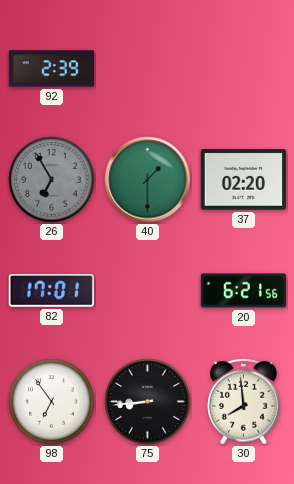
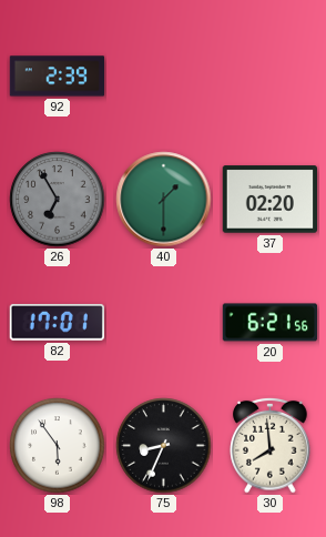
98: 6:54 -> 5:54
75: 8:44 -> 8:34
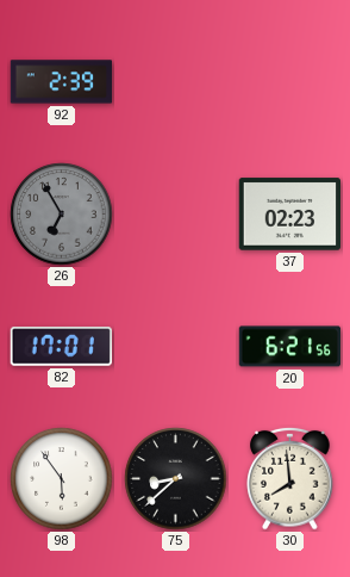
40: 1:30 -> none
37: 02:20 -> 02:23
75: 8:34 -> 8:38
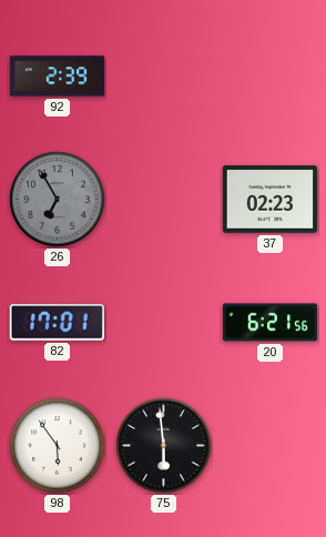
75: 8:38 -> 5:59
30: 7:59 -> none
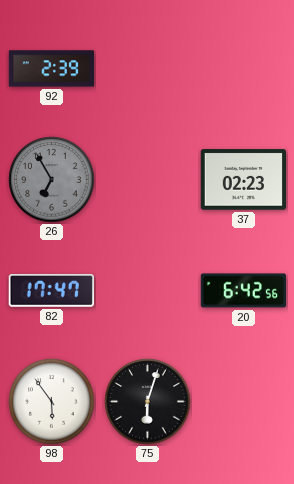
82: 17:01 -> 17:47
20: 6:21 -> 6:42
75: 5:59 -> 6:03
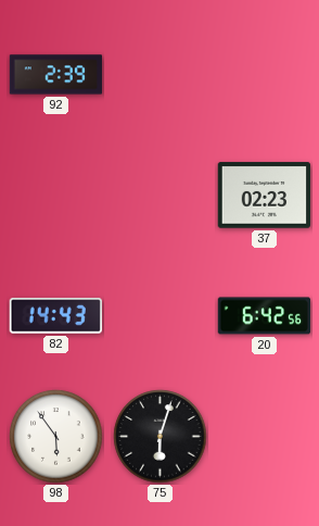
26: 6:55 -> none
82: 17:47 -> 14:43
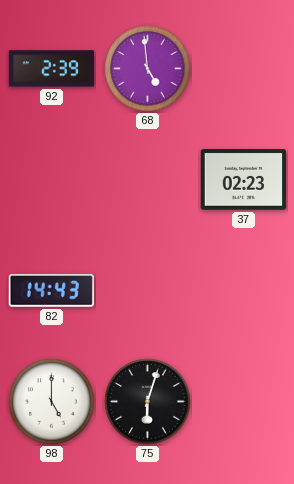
68: none -> 4:59
20: 6:42 -> none
98: 5:54 -> 5:00
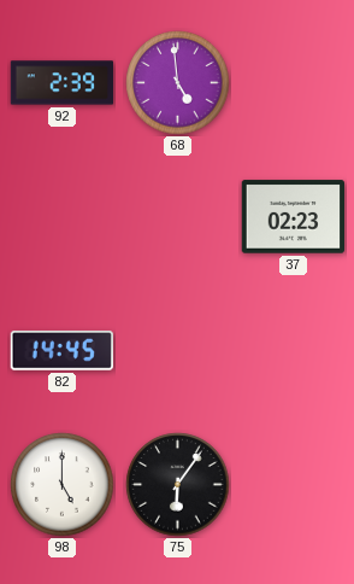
82: 14:43 -> 14:45
75: 6:03 -> 6:06
